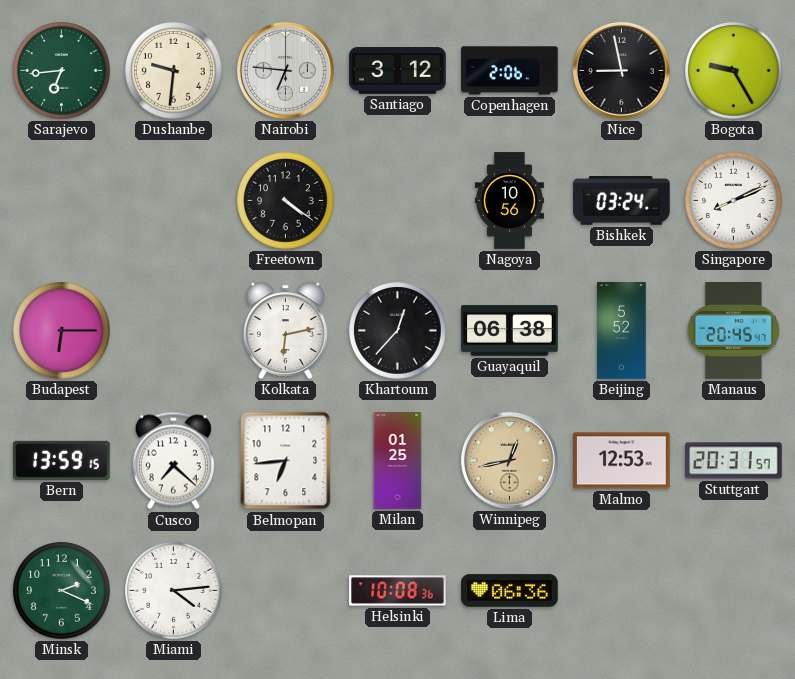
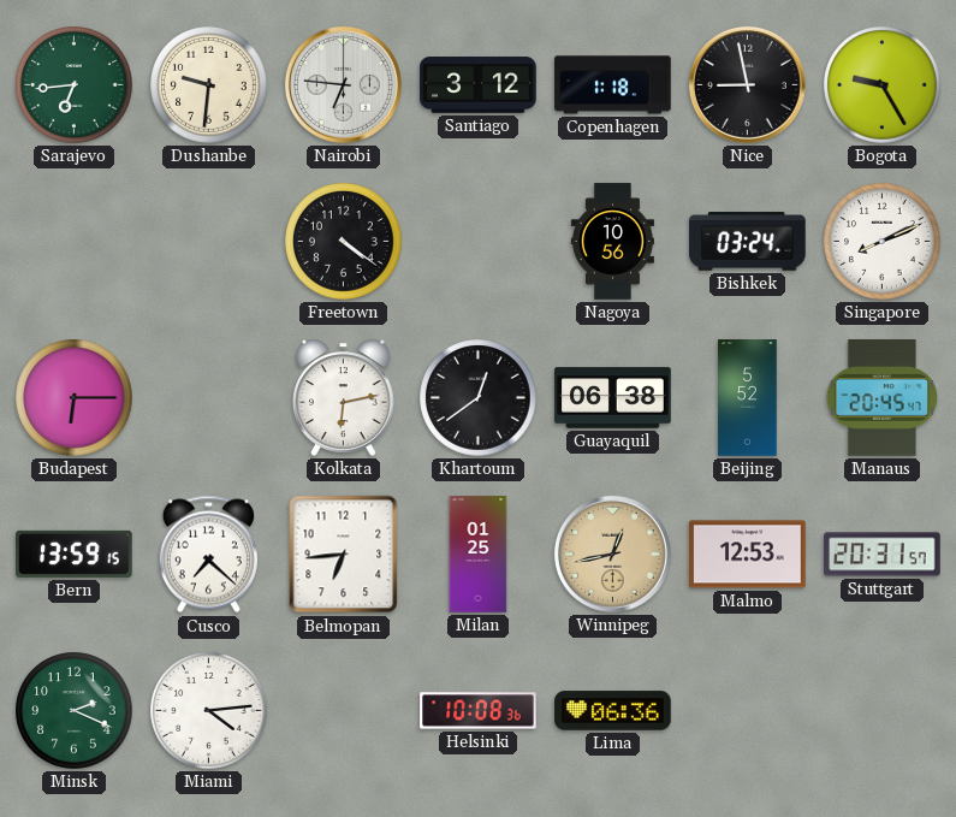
Copenhagen: 2:06 -> 1:18
Khartoum: 12:37 -> 12:39
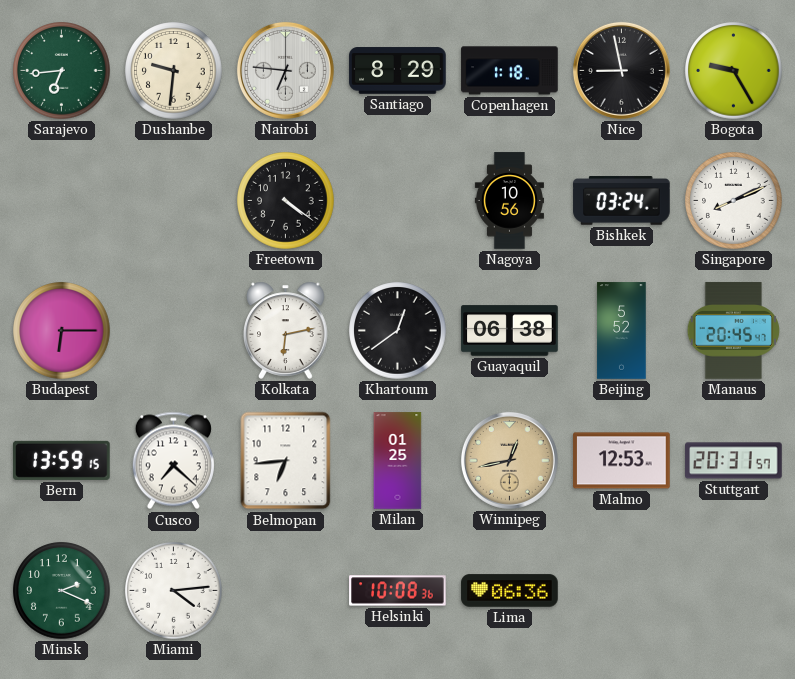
Santiago: 3:12 -> 8:29
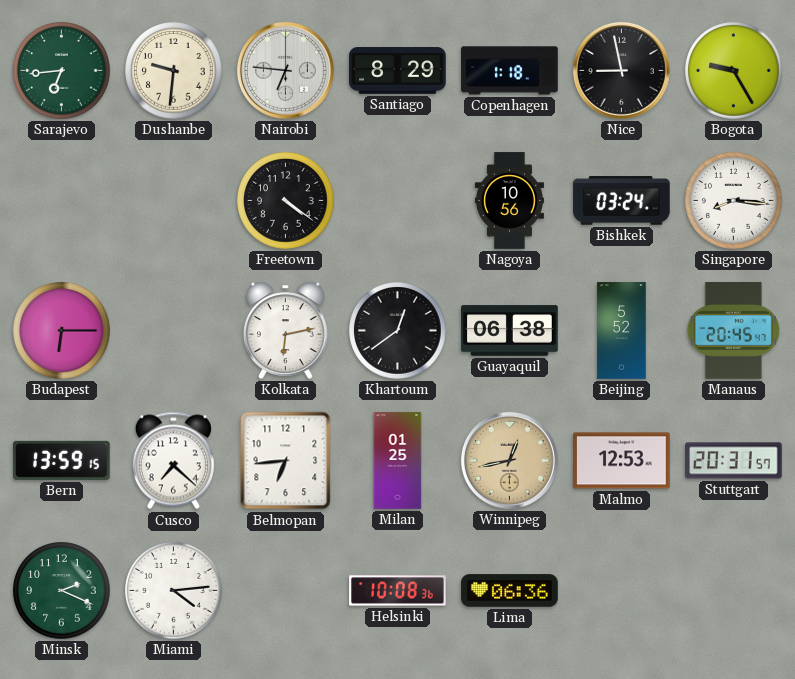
Singapore: 8:11 -> 8:16
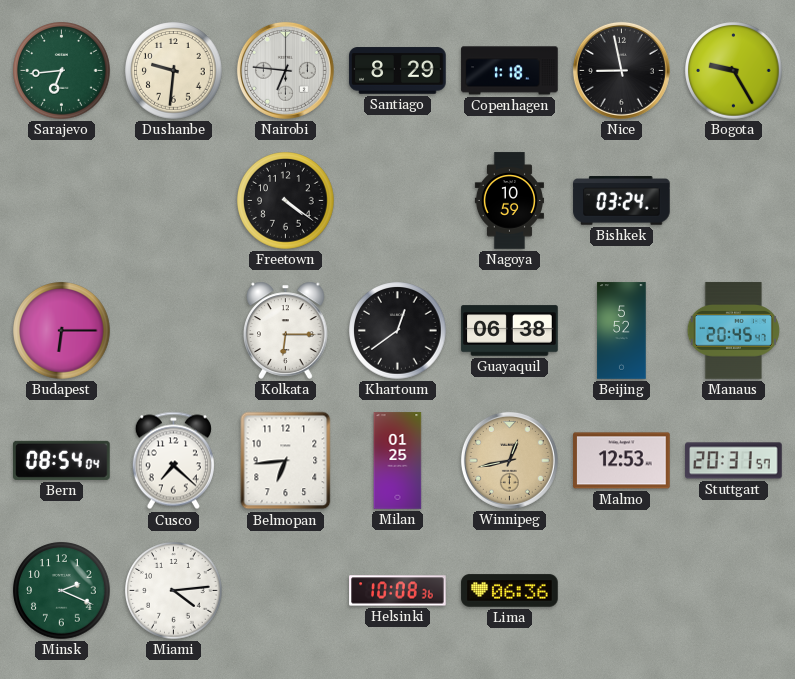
Nagoya: 10:56 -> 10:59
Singapore: 8:16 -> none
Kolkata: 6:13 -> 6:15
Bern: 13:59 -> 08:54
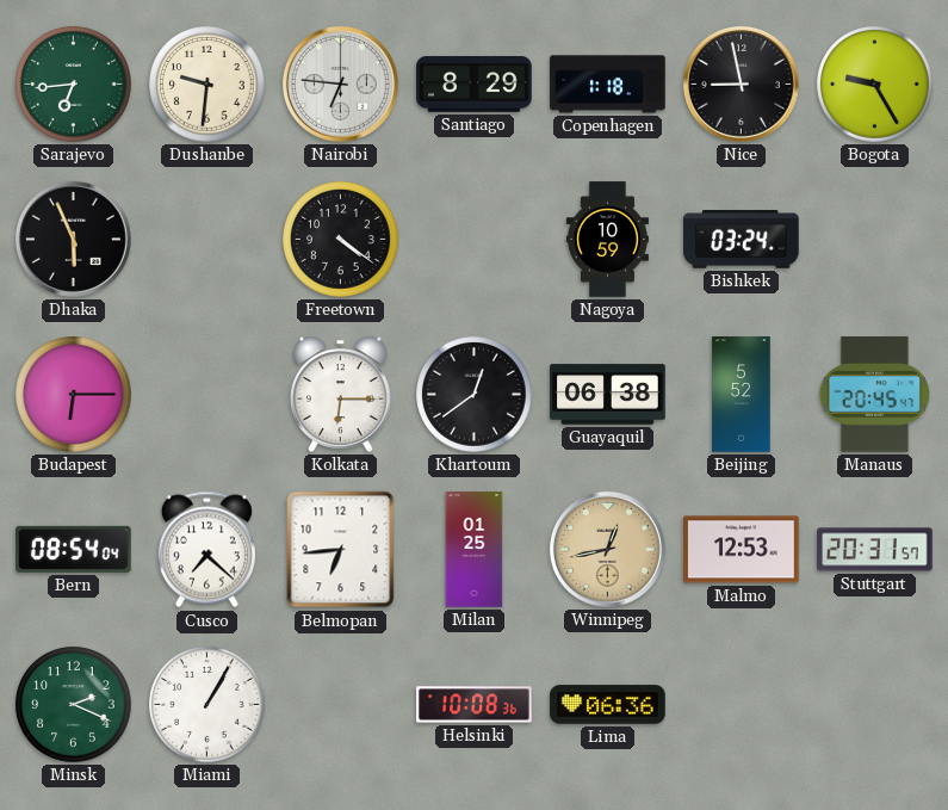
Dhaka: none -> 5:56
Miami: 4:14 -> 1:05
